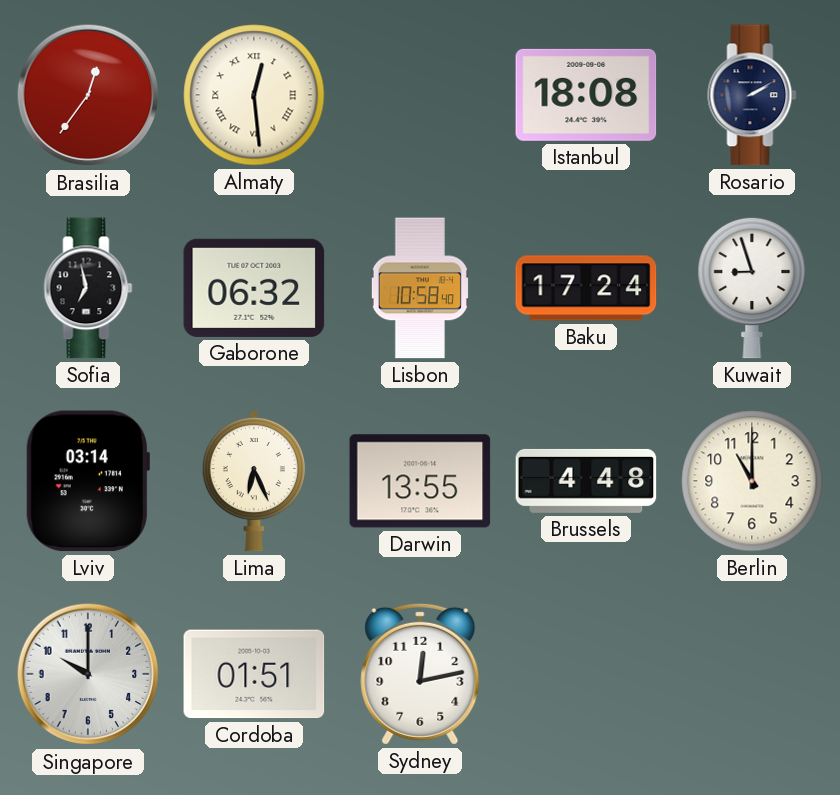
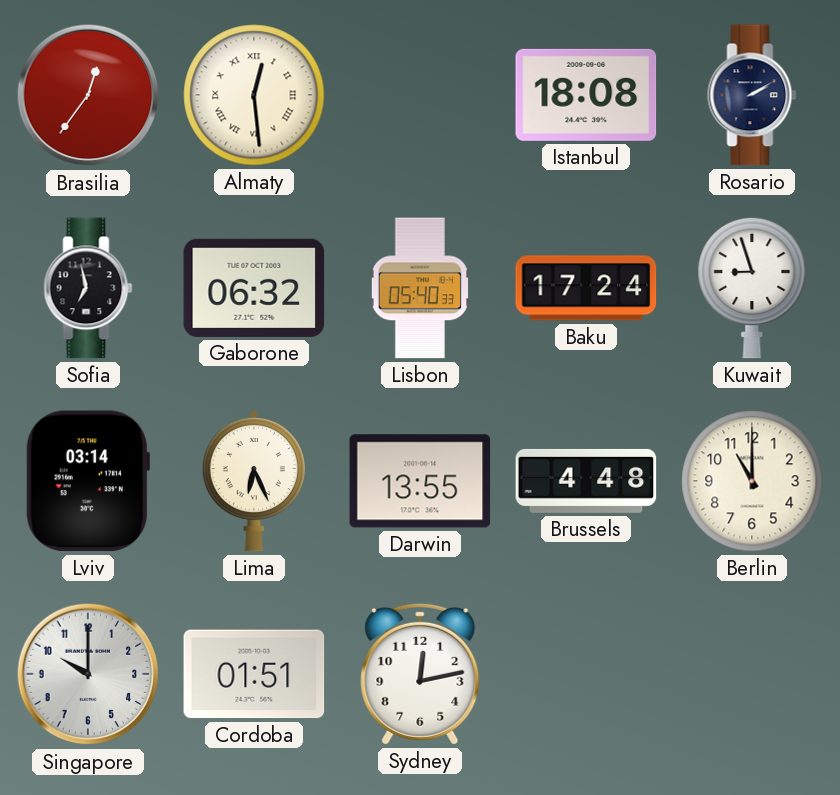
Lisbon: 10:58 -> 05:40
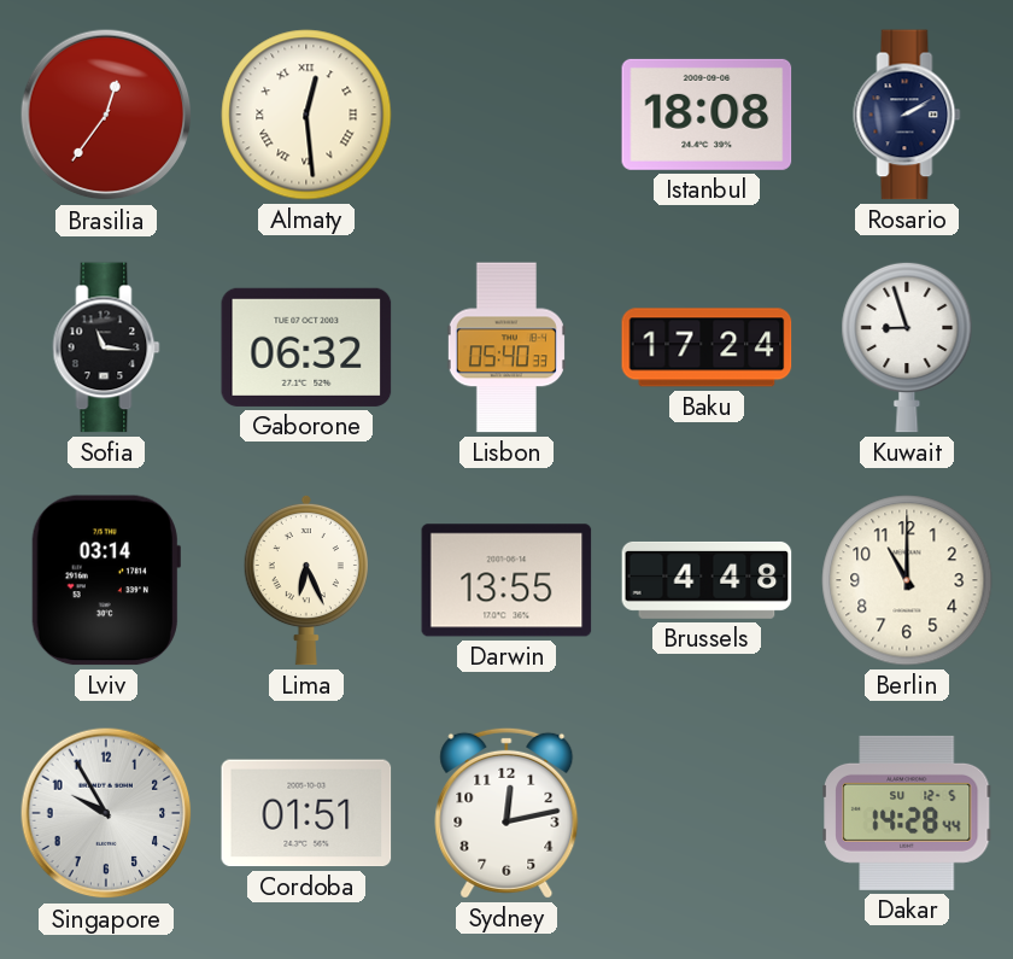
Sofia: 6:58 -> 11:16
Singapore: 10:00 -> 9:55
Dakar: none -> 14:28
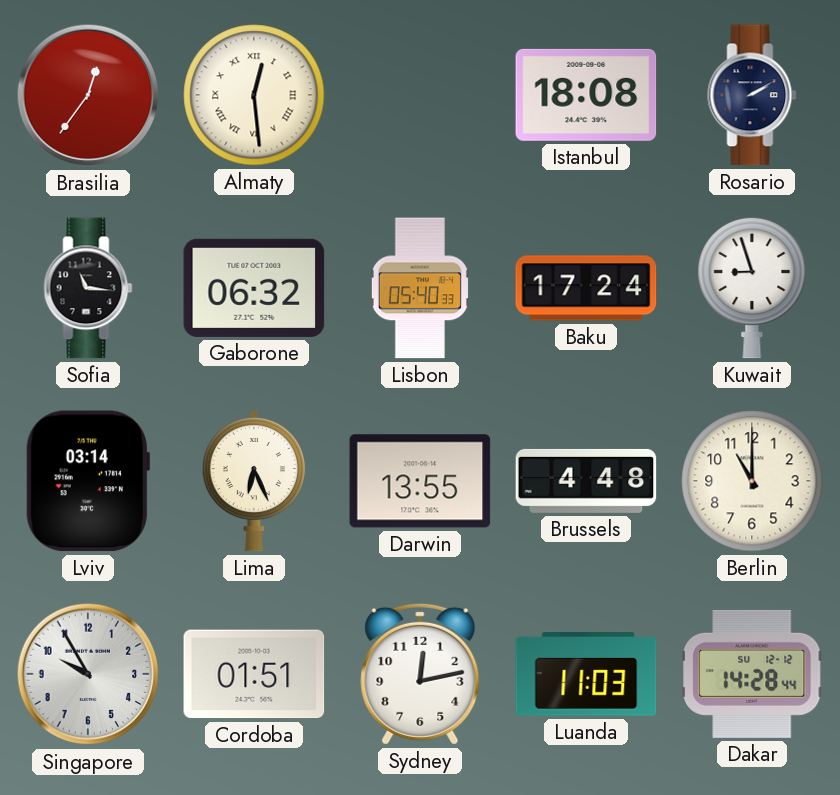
Luanda: none -> 11:03
Dakar date: SU 12-5 -> SU 12-12
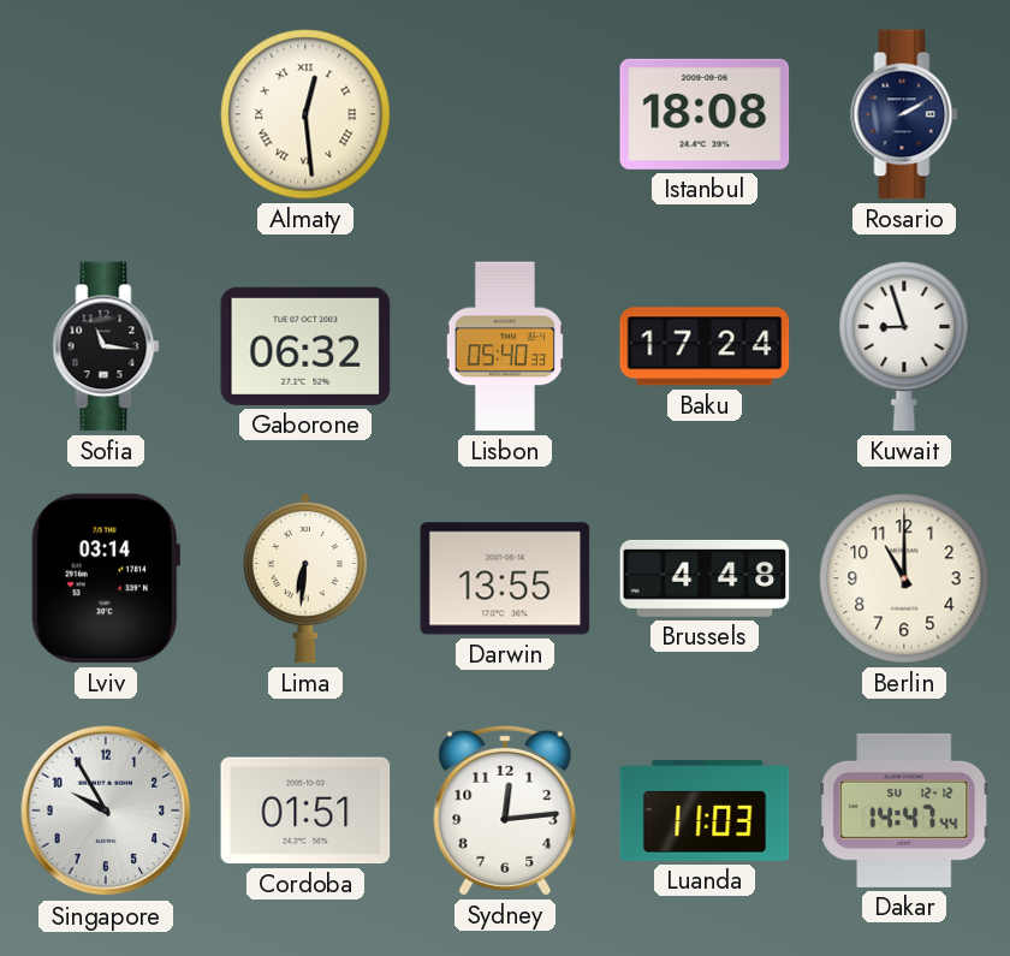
Brasilia: 12:36 -> none
Lima: 6:26 -> 6:31
Sydney: 12:13 -> 12:14
Dakar: 14:28 -> 14:47
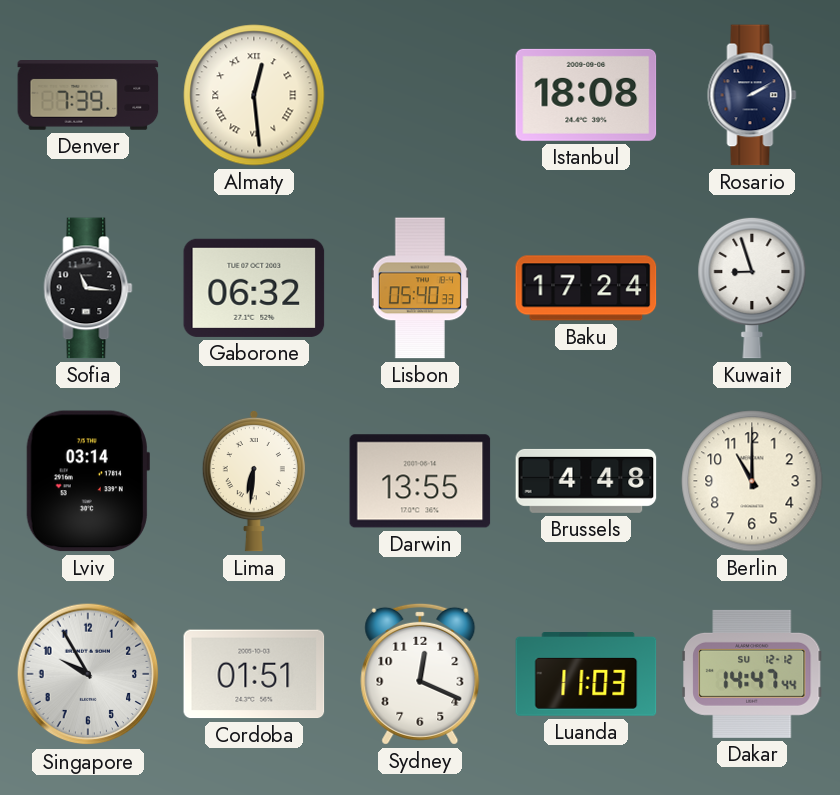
Denver: none -> 7:39
Sydney: 12:14 -> 12:19
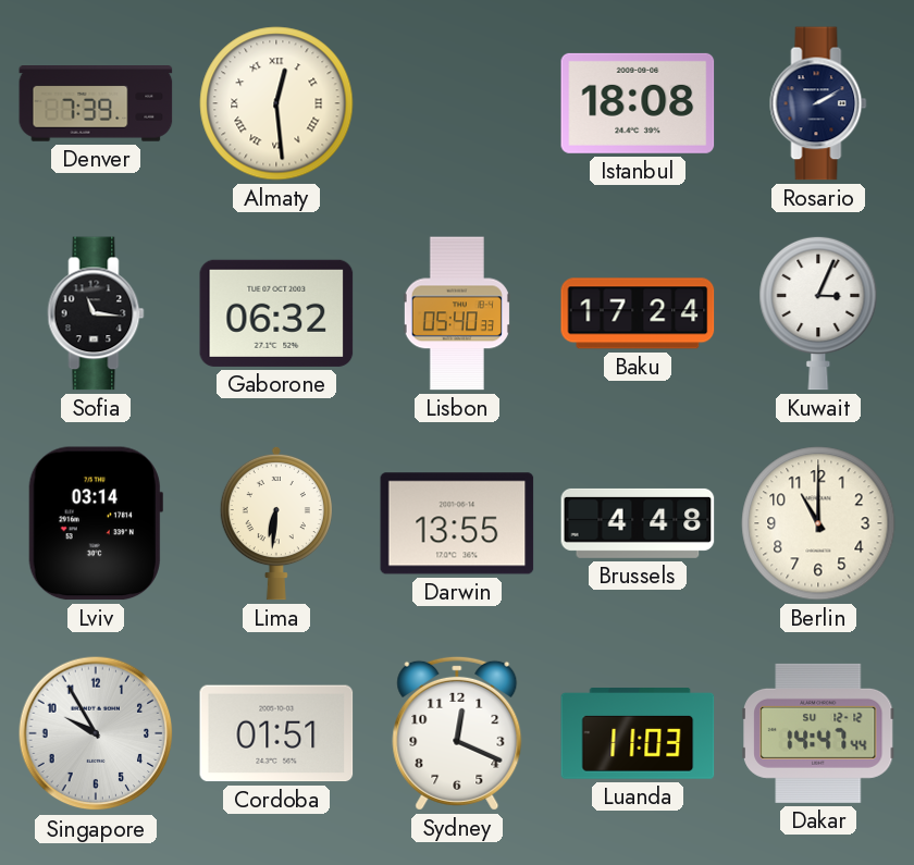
Kuwait: 8:57 -> 3:04
